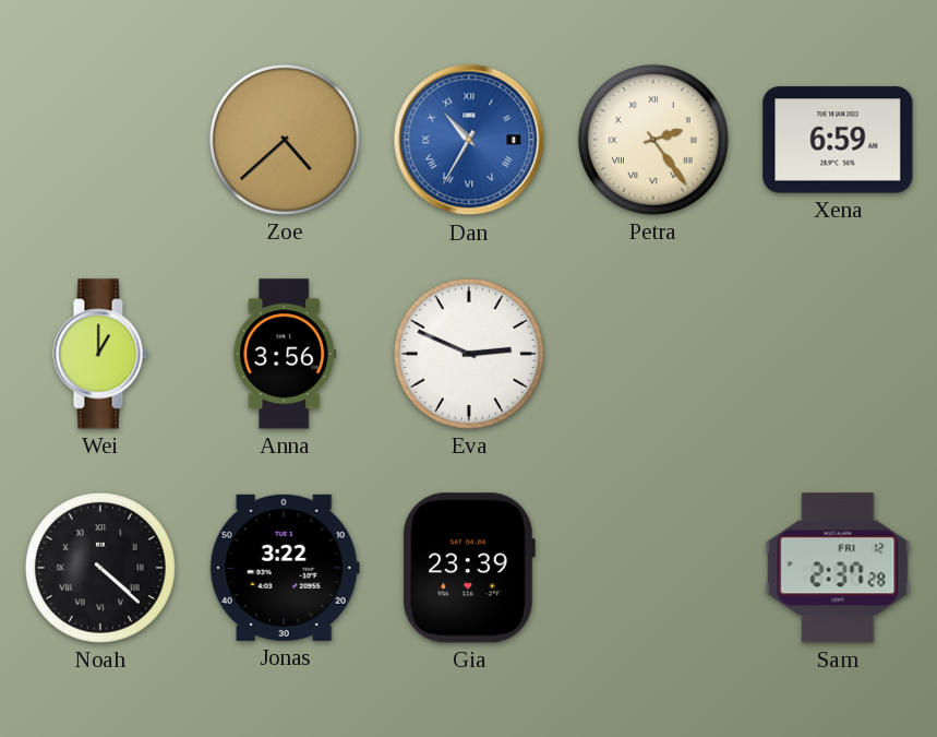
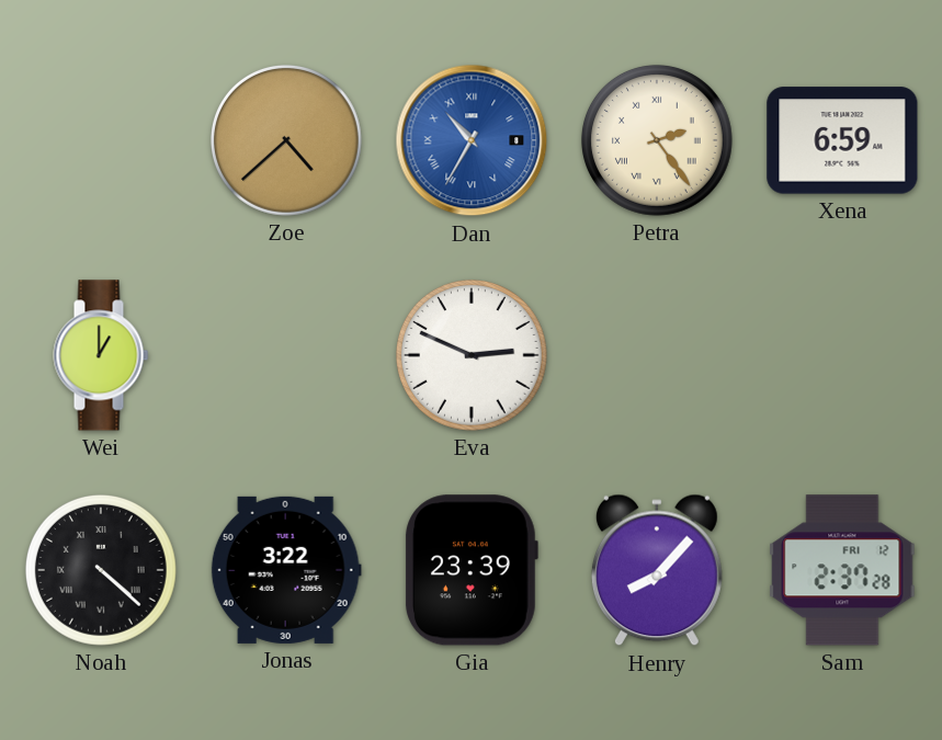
Anna: 3:56 -> none
Henry: none -> 8:07
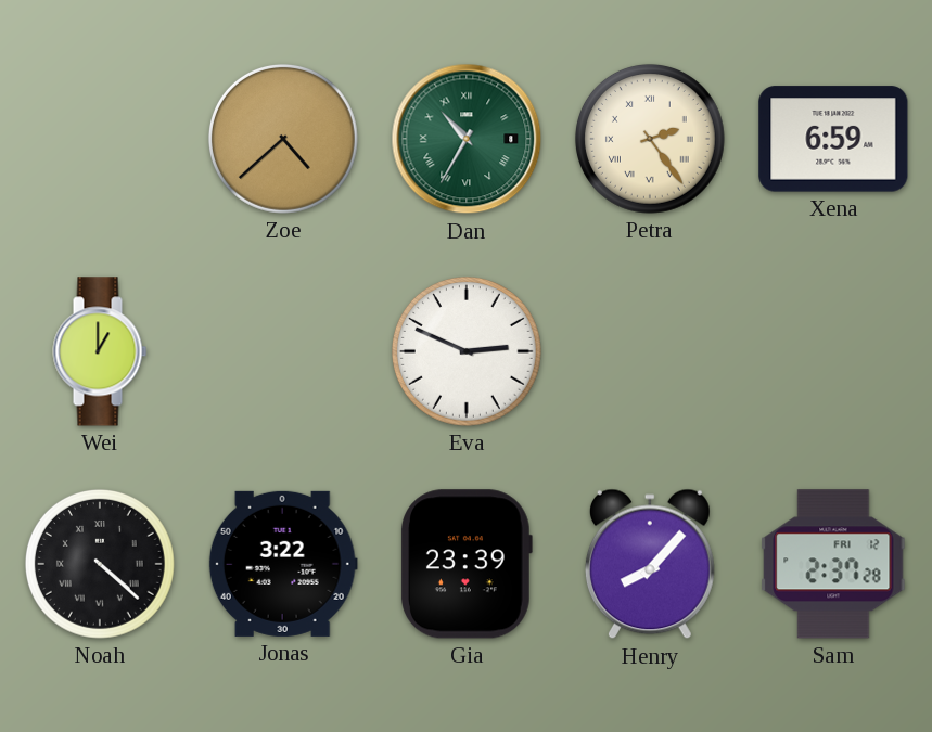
Dan dial: blue -> green
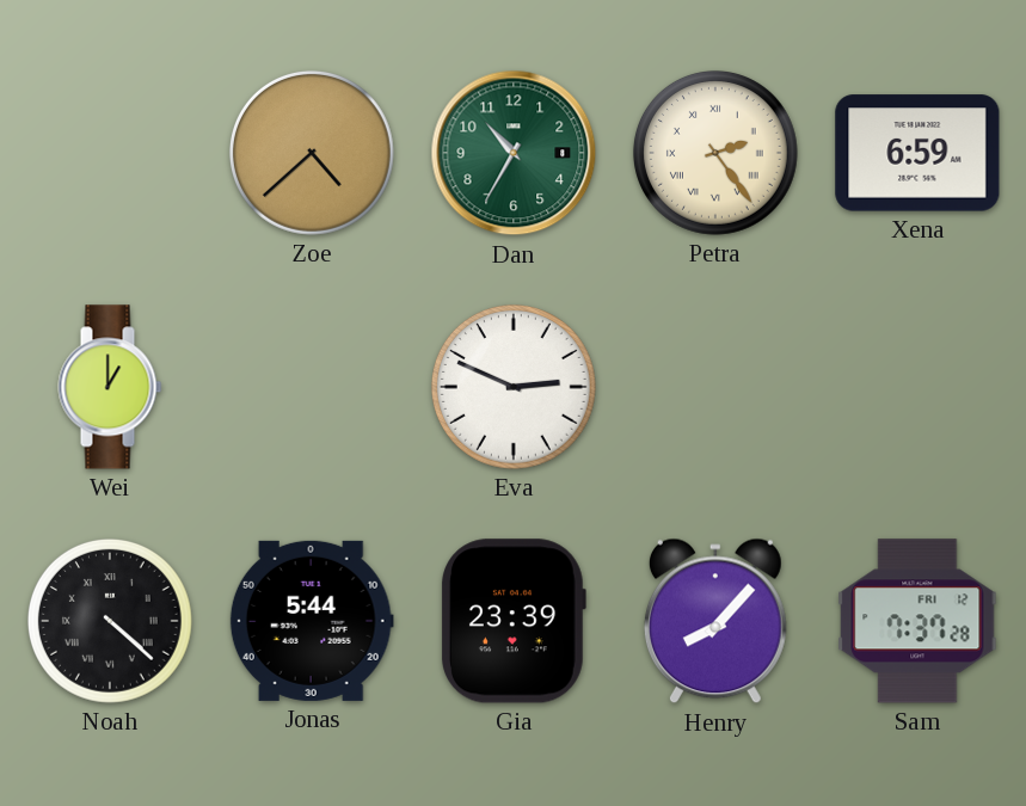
Dan numerals: Roman -> Arabic
Jonas: 3:22 -> 5:44
Sam: 2:37 -> 7:37
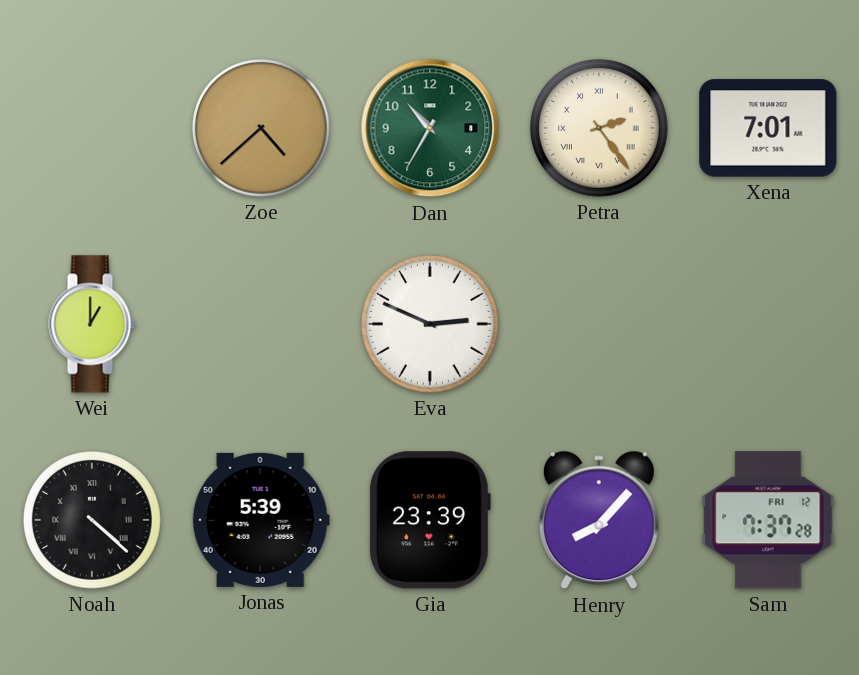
Xena: 6:59 -> 7:01
Jonas: 5:44 -> 5:39
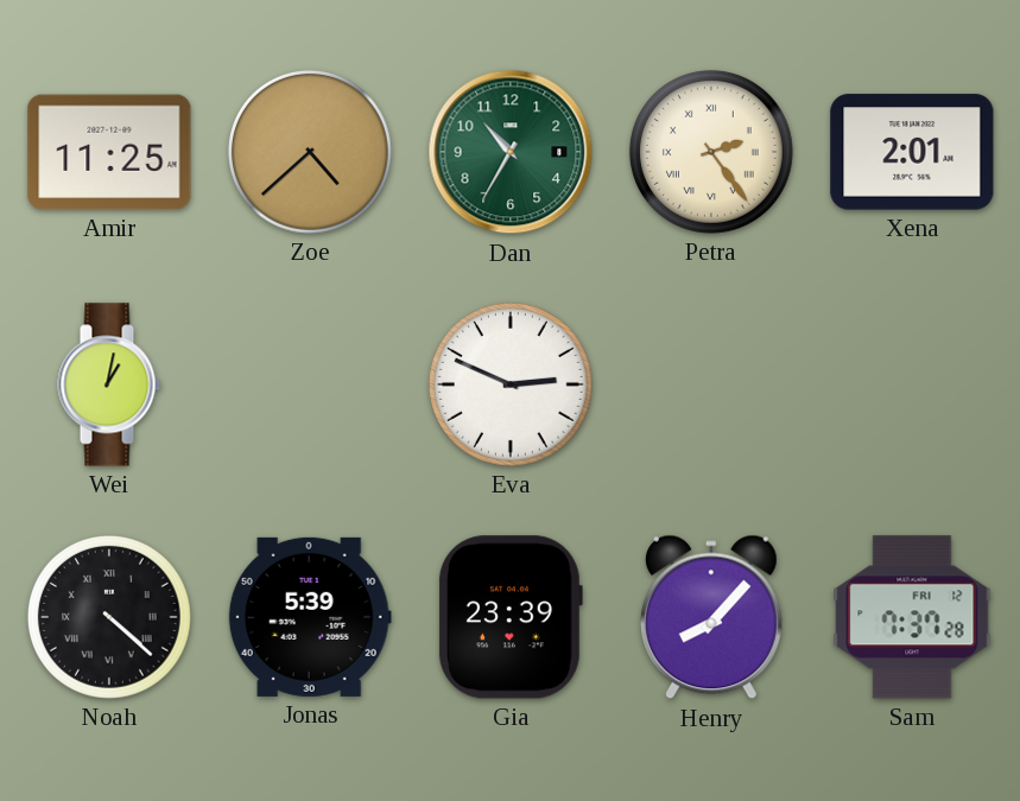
Amir: none -> 11:25
Xena: 7:01 -> 2:01
Wei: 1:00 -> 1:02
